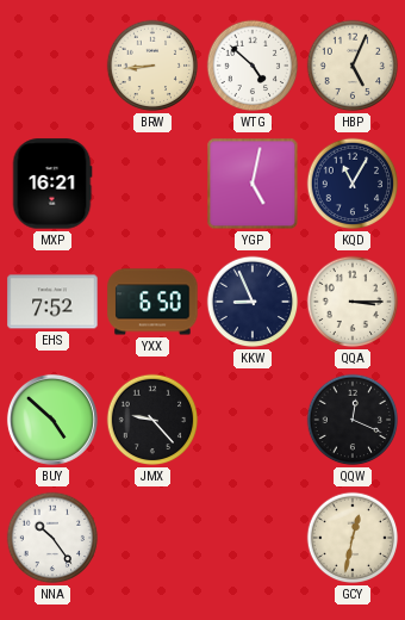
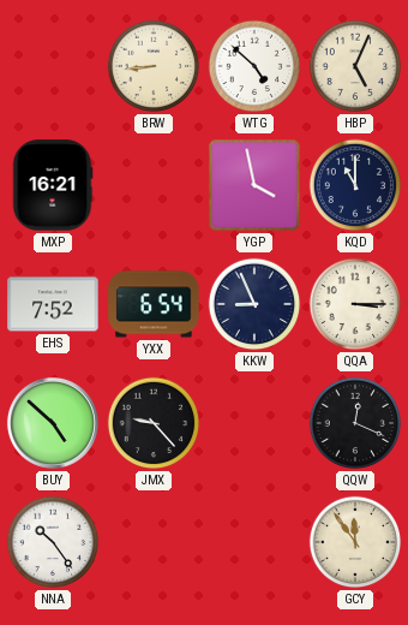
YGP: 5:02 -> 3:58
KQD: 11:05 -> 11:00
YXX: 6:50 -> 6:54
GCY: 12:32 -> 11:54
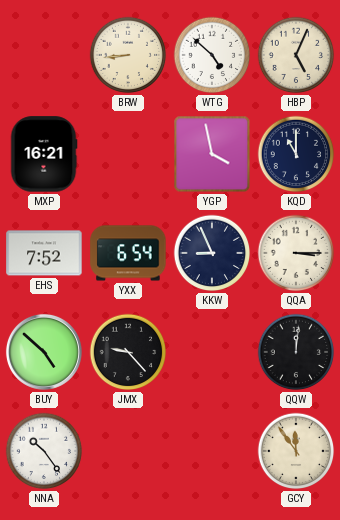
QQW: 12:19 -> 12:01
